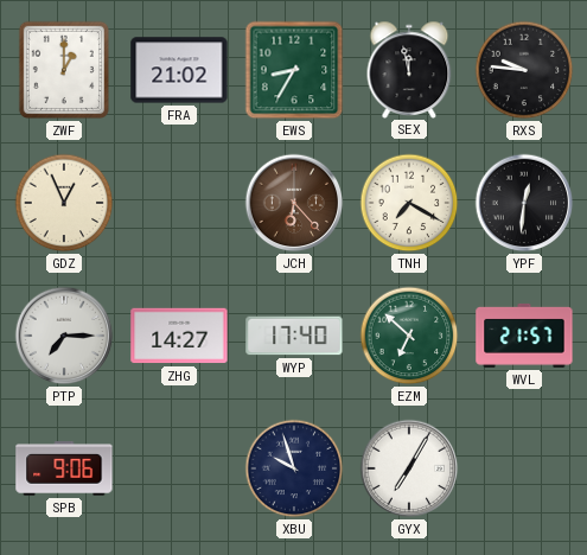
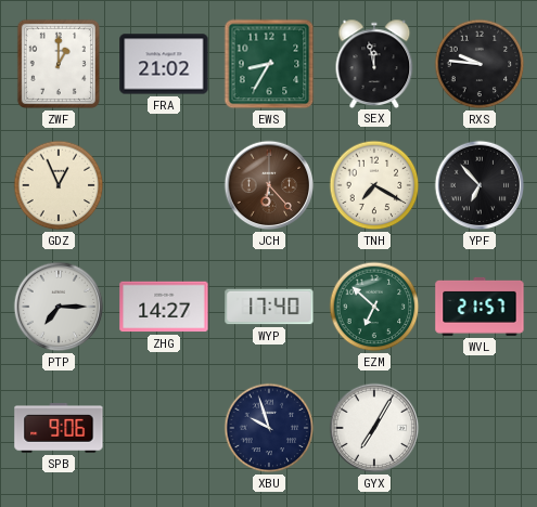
YPF: 12:31 -> 6:53
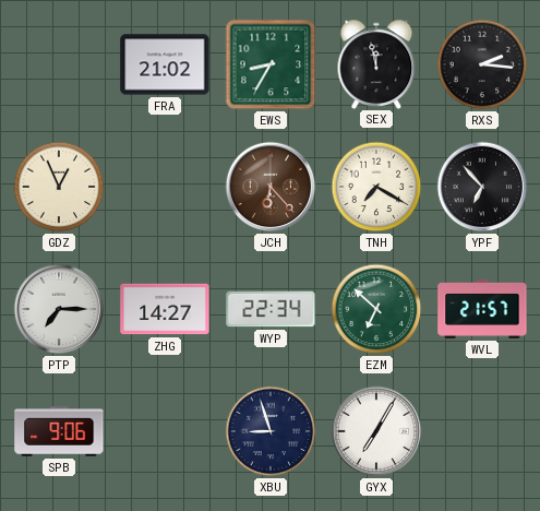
ZWF: 1:00 -> none
RXS: 9:46 -> 2:16
WYP: 17:40 -> 22:34
XBU: 9:57 -> 8:57
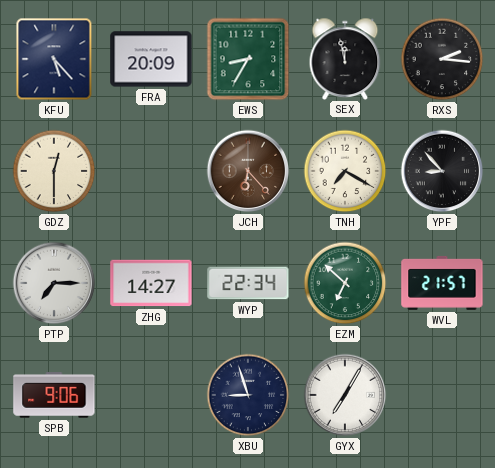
KFU: none -> 5:23
FRA: 21:02 -> 20:09
GDZ: 12:56 -> 12:30
YPF: 6:53 -> 8:53
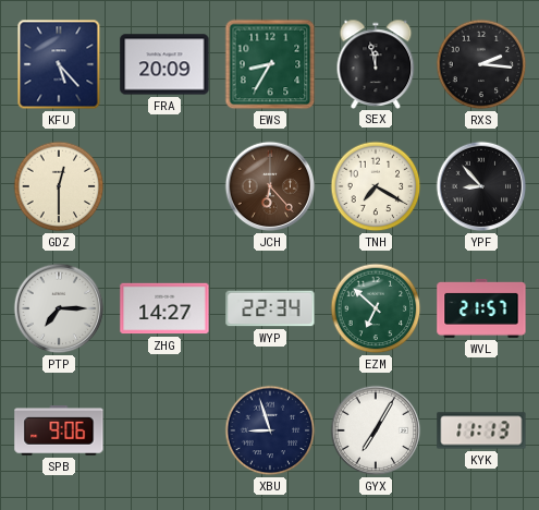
KYK: none -> 11:13
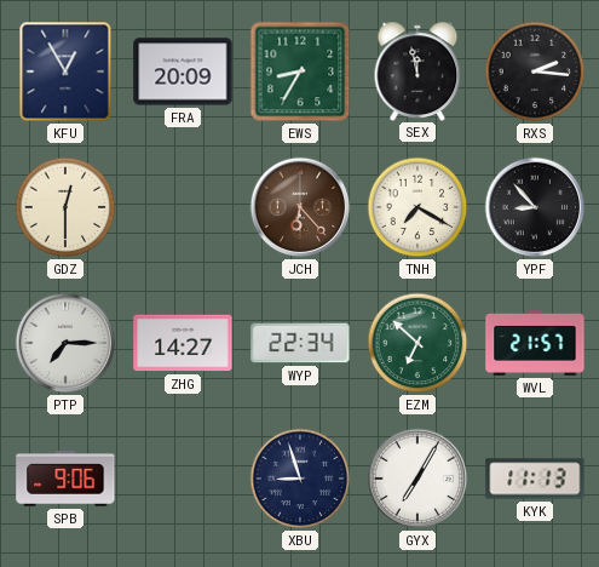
KFU: 5:23 -> 12:55
